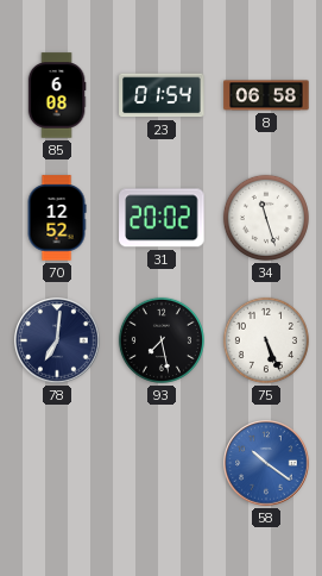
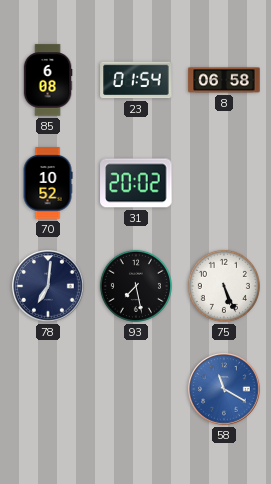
70: 12:52 -> 10:52
34: 11:27 -> none
58: 10:21 -> 11:20
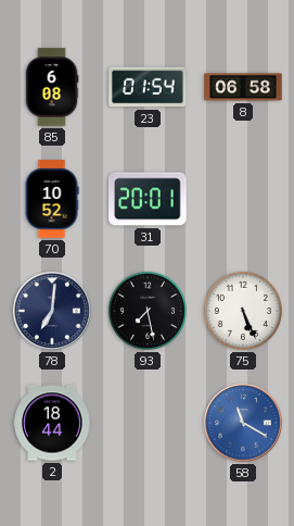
31: 20:02 -> 20:01
2: none -> 18:44
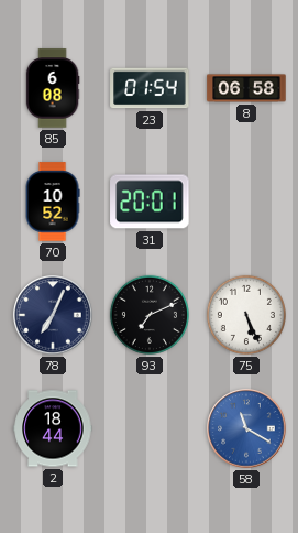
78: 7:01 -> 7:04
93: 7:28 -> 7:11
